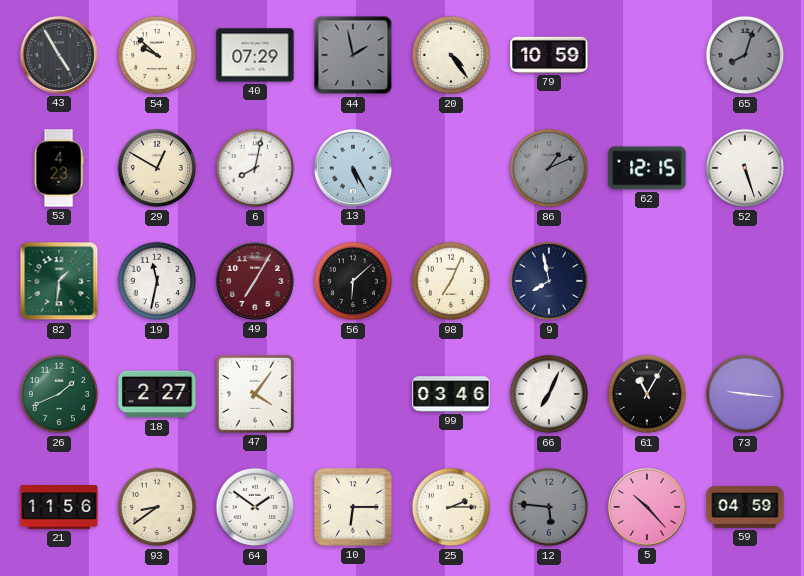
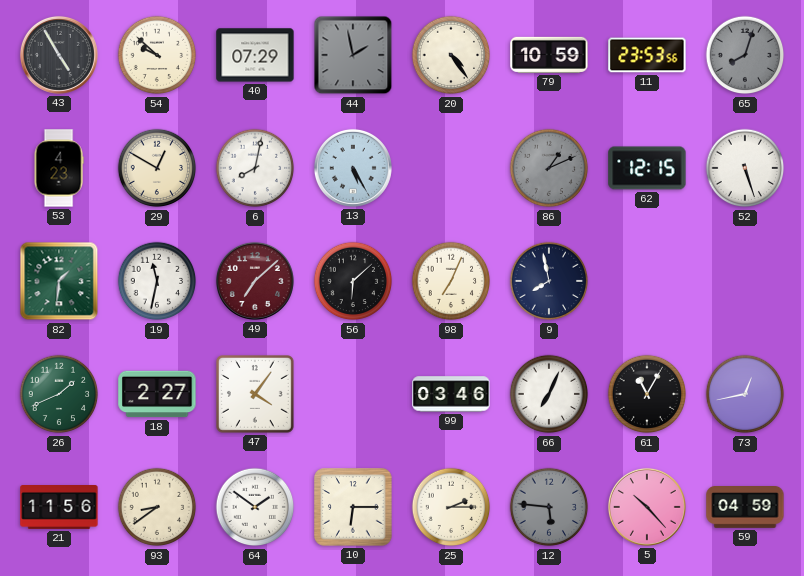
11: none -> 23:53
49: 7:05 -> 7:08
73: 9:16 -> 12:43
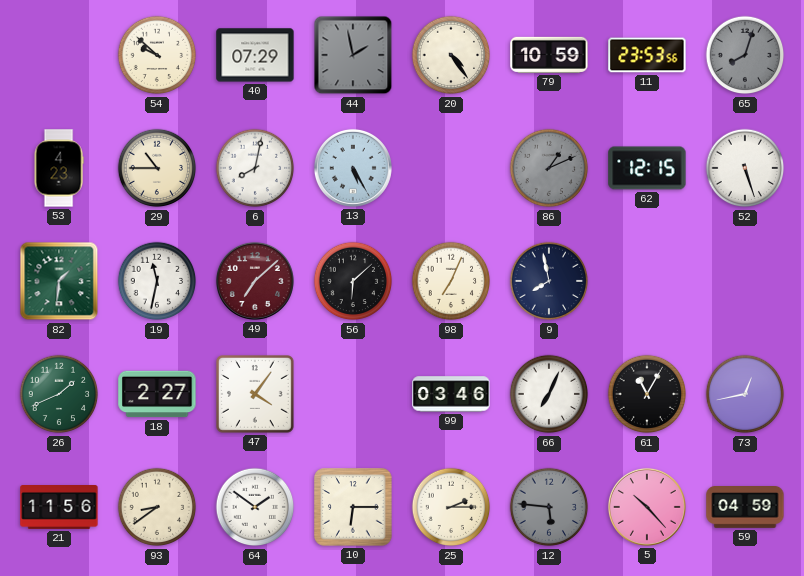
43: 4:55 -> none
29: 12:50 -> 10:45
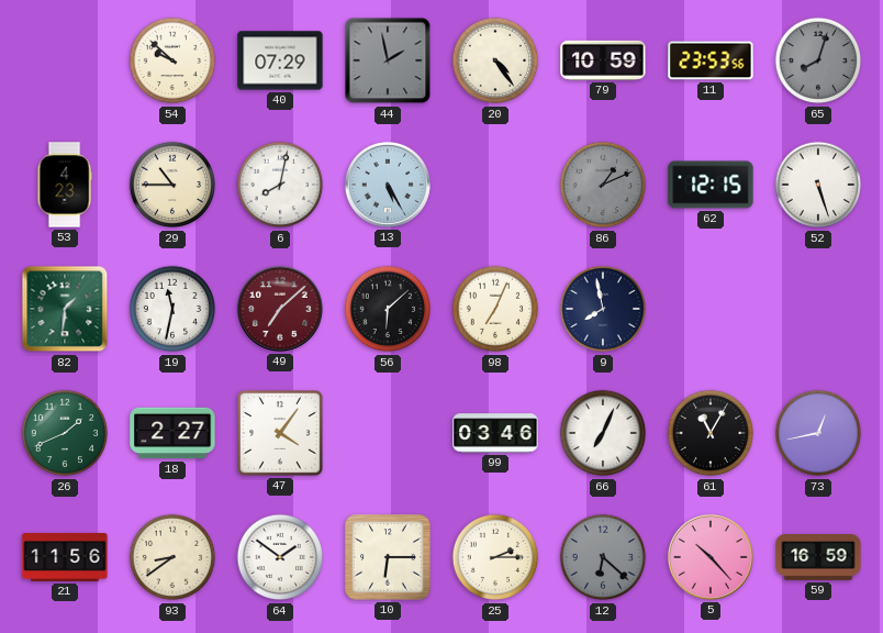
12: 5:46 -> 6:22
59: 04:59 -> 16:59
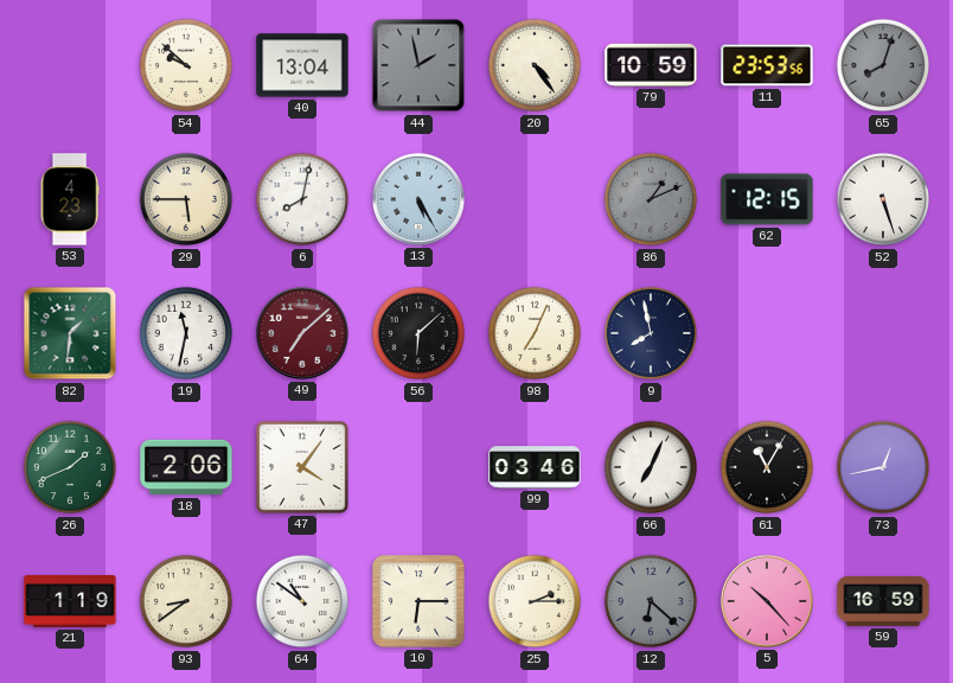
40: 07:29 -> 13:04
29: 10:45 -> 5:45
18: 2:27 -> 2:06
21: 11:56 -> 1:19
64: 1:51 -> 10:51
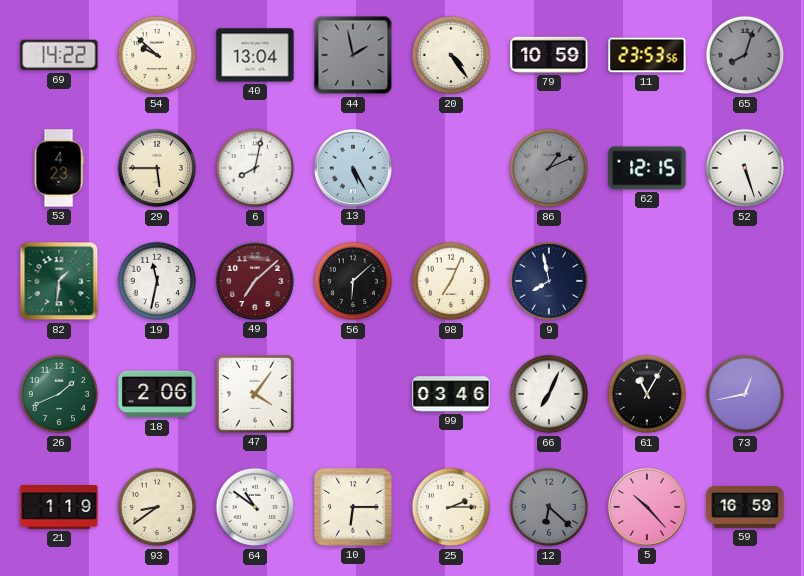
69: none -> 14:22
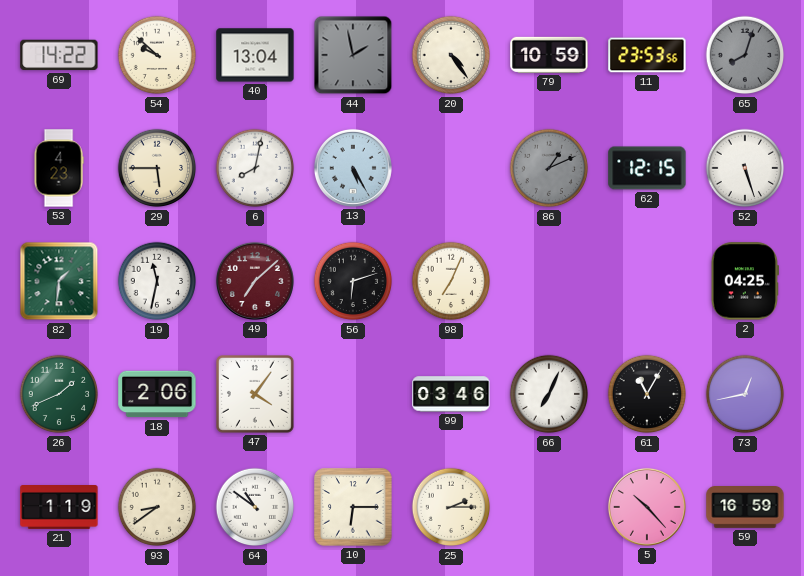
56: 6:08 -> 6:12
9: 7:58 -> none
2: none -> 04:25
12: 6:22 -> none
